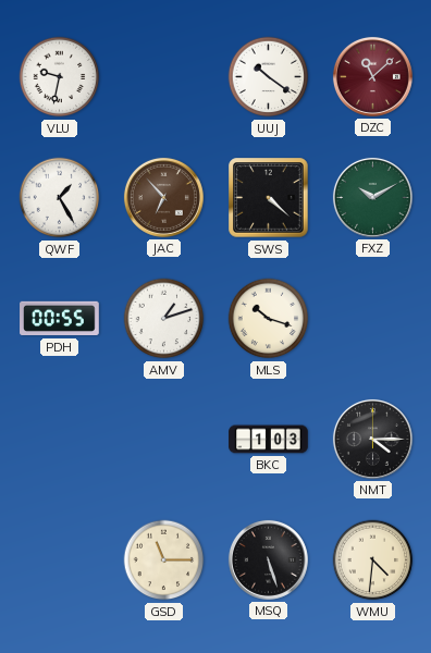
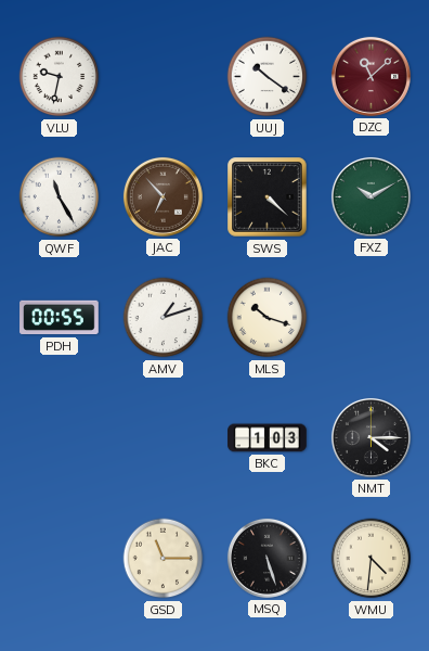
QWF: 1:25 -> 11:25
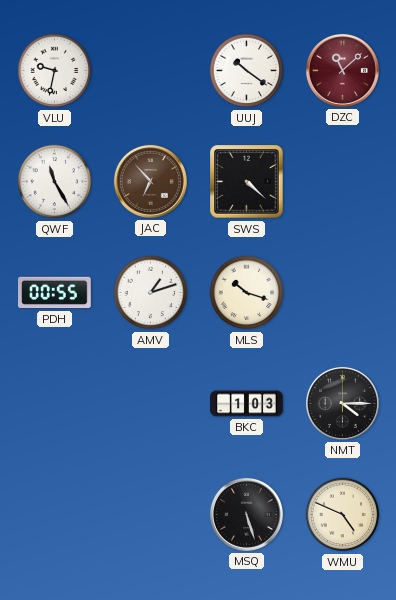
FXZ: 10:10 -> none
GSD: 11:15 -> none
WMU: 4:31 -> 4:49
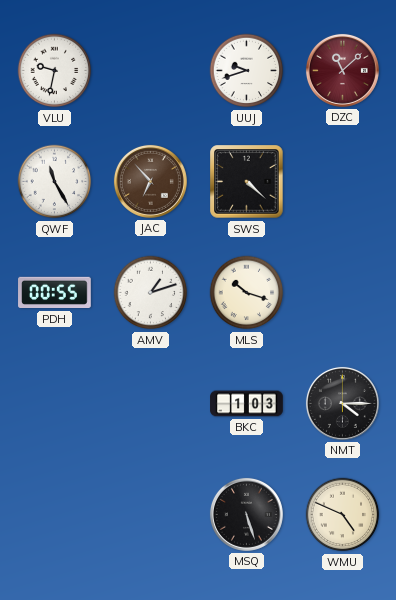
UUJ: 10:21 -> 9:42
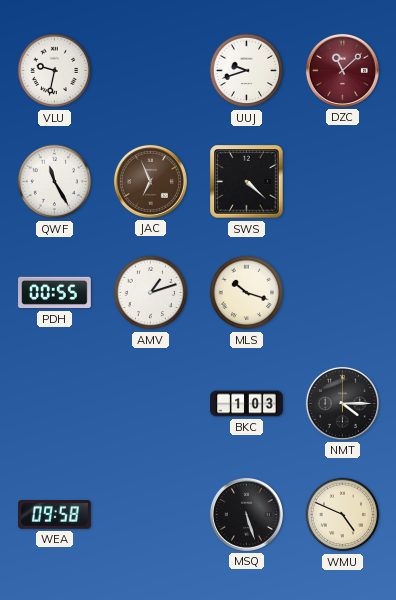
JAC: 6:53 -> 6:56
WEA: none -> 09:58
